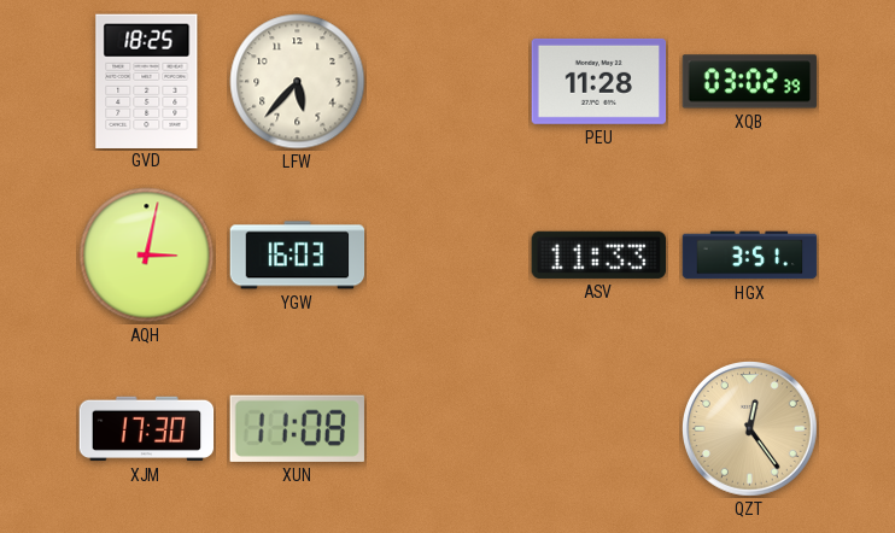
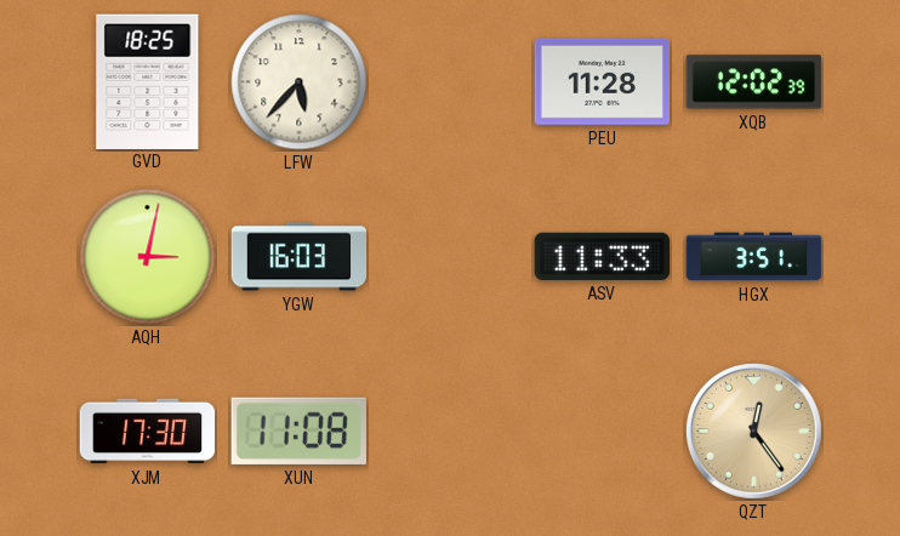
XQB: 03:02 -> 12:02
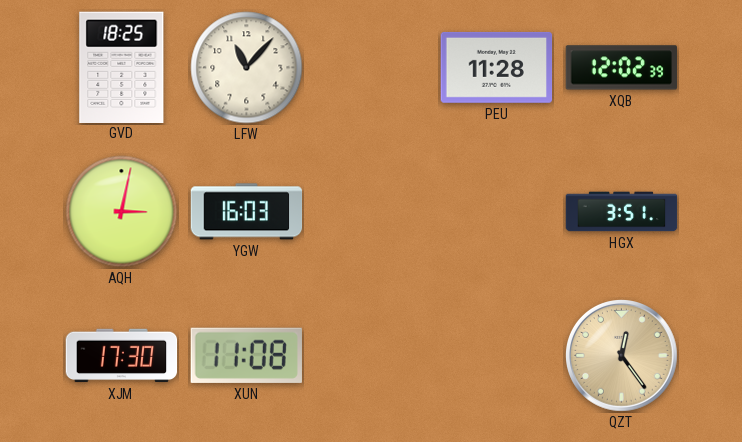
LFW: 5:37 -> 11:07
ASV: 11:33 -> none
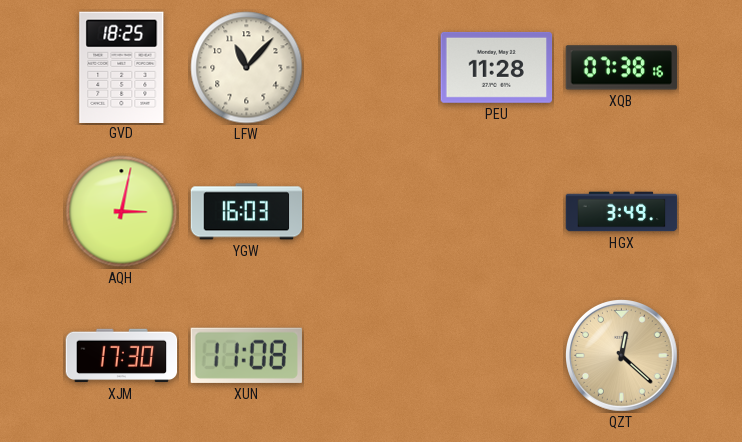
XQB: 12:02 -> 07:38
HGX: 3:51 -> 3:49
QZT: 12:24 -> 12:22
